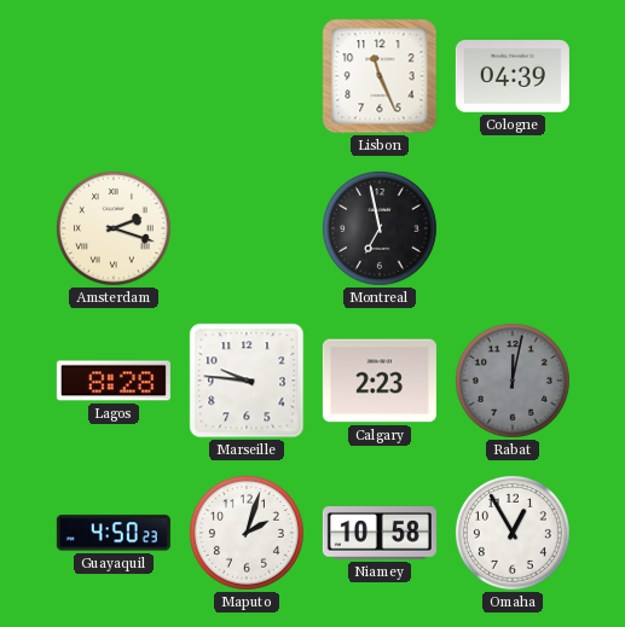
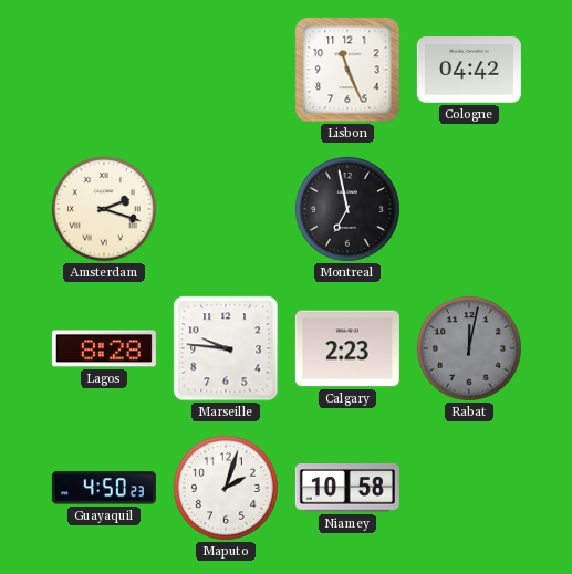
Cologne: 04:39 -> 04:42
Omaha: 12:55 -> none
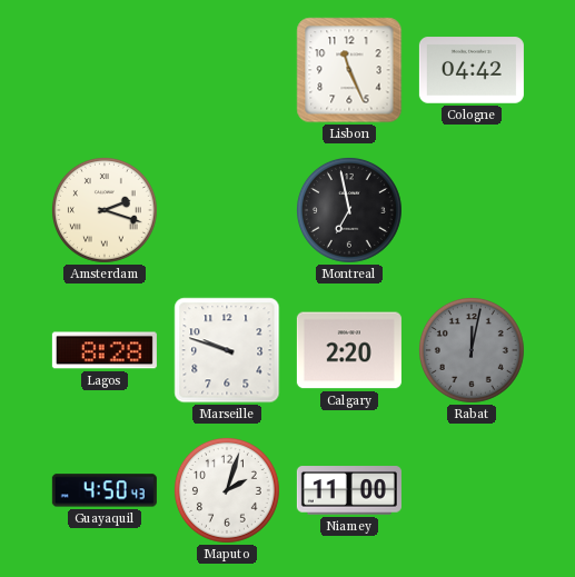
Marseille: 9:46 -> 9:48
Calgary: 2:23 -> 2:20
Guayaquil: 4:50:23 -> 4:50:43
Niamey: 10:58 -> 11:00
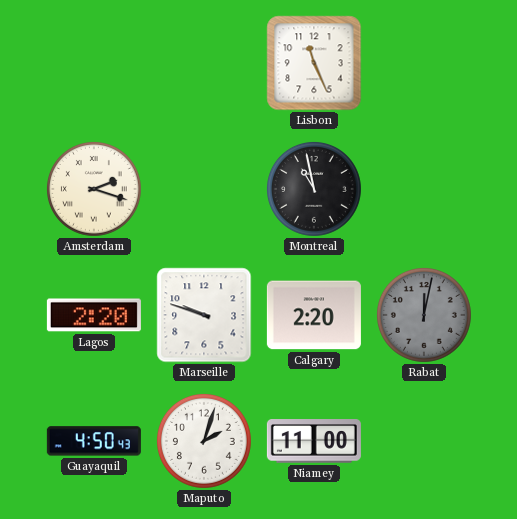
Cologne: 04:42 -> none
Montreal: 6:58 -> 10:58
Lagos: 8:28 -> 2:20
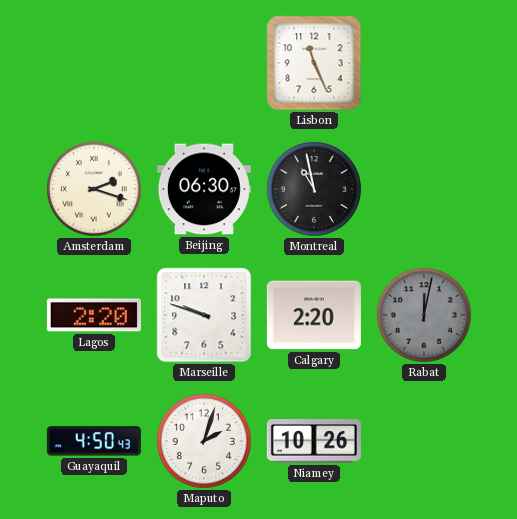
Beijing: none -> 06:30
Niamey: 11:00 -> 10:26
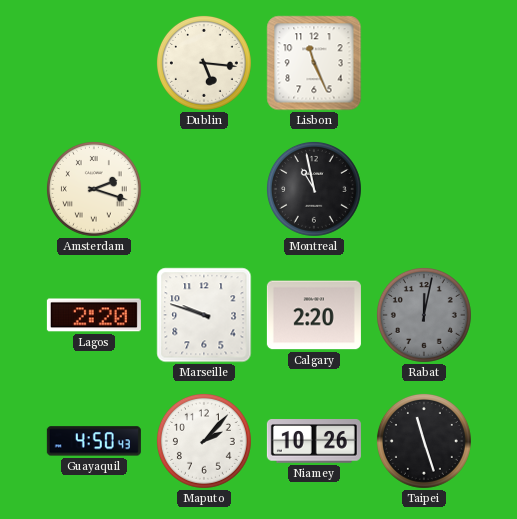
Dublin: none -> 5:16
Beijing: 06:30 -> none
Maputo: 2:03 -> 2:07
Taipei: none -> 11:27
